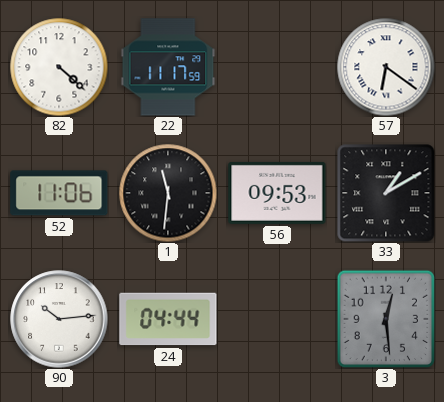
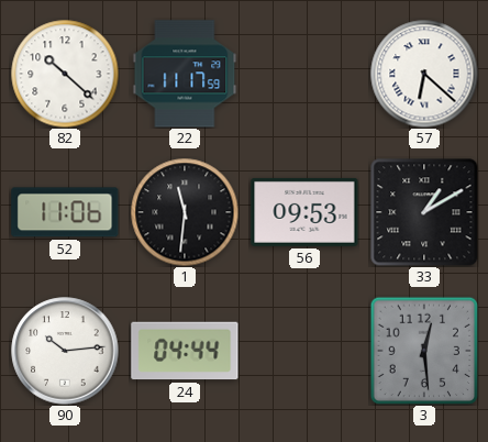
82: 4:22 -> 10:22
57: 6:21 -> 6:22
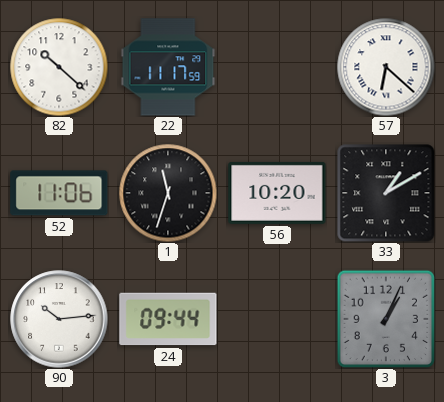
1: 11:31 -> 11:33
56: 09:53 -> 10:20
24: 04:44 -> 09:44
3: 12:29 -> 1:04
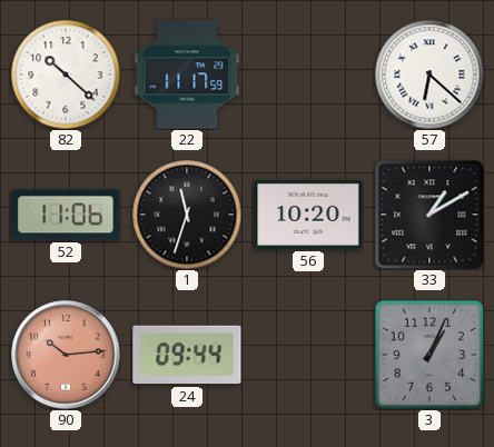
90 dial: white -> salmon
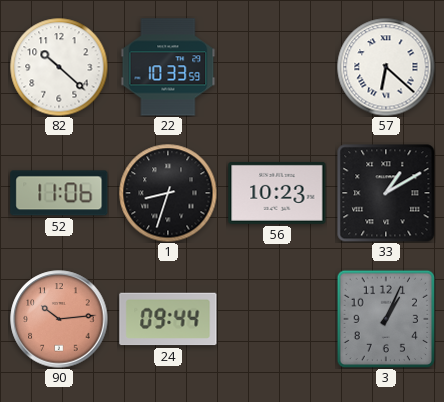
22: 11:17 -> 10:33
1: 11:33 -> 8:33
56: 10:20 -> 10:23
